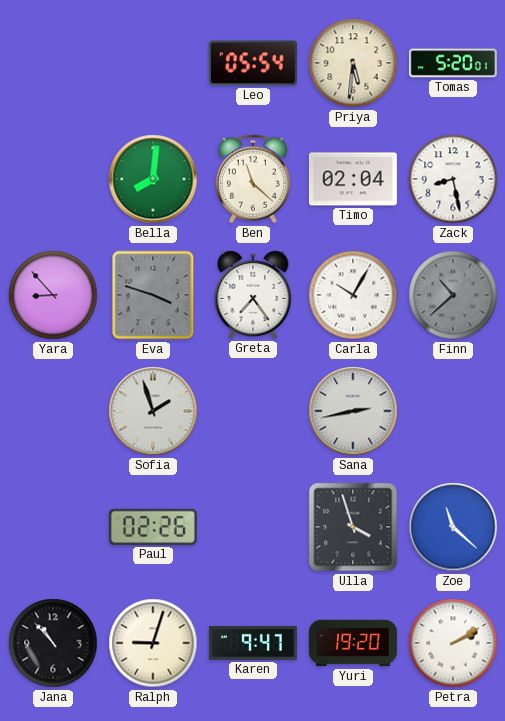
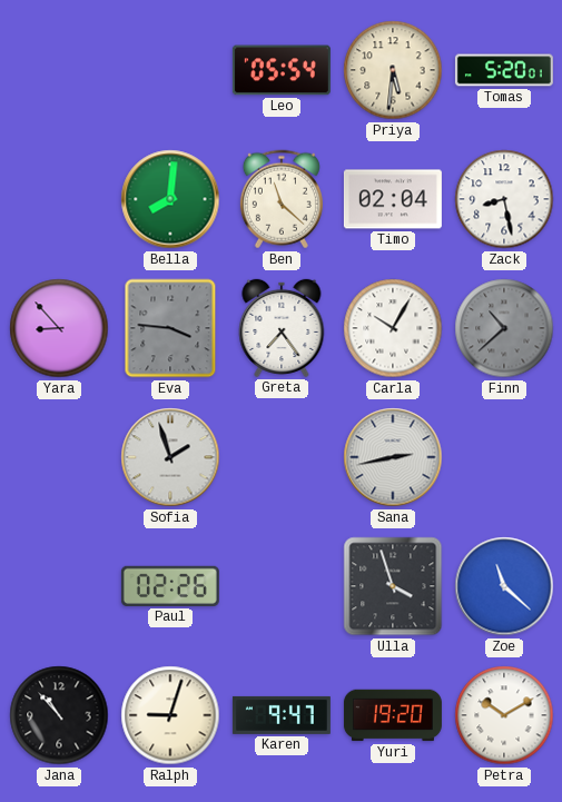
Eva: 3:48 -> 3:46
Petra: 2:10 -> 10:10
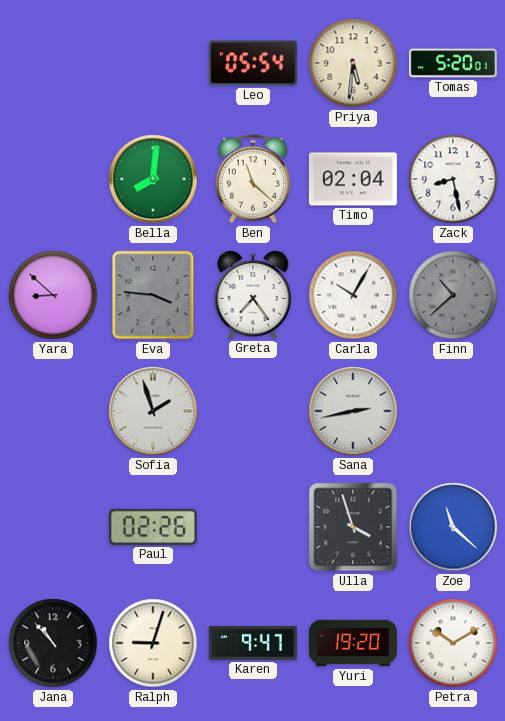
Yara: 8:53 -> 8:52
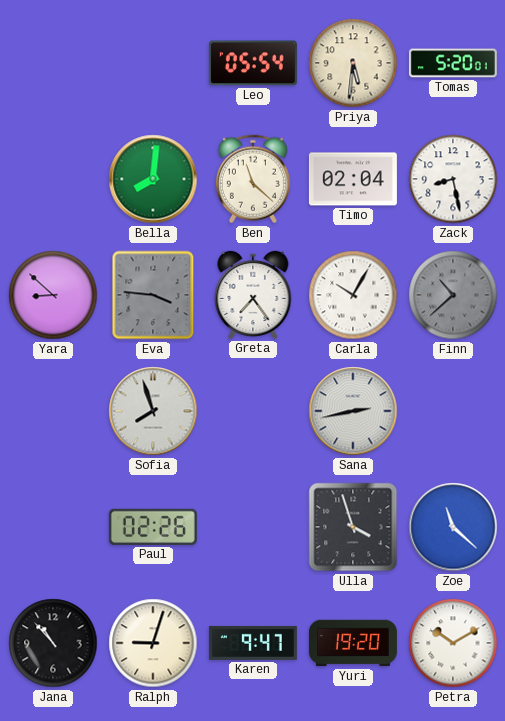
Sofia: 1:57 -> 7:57
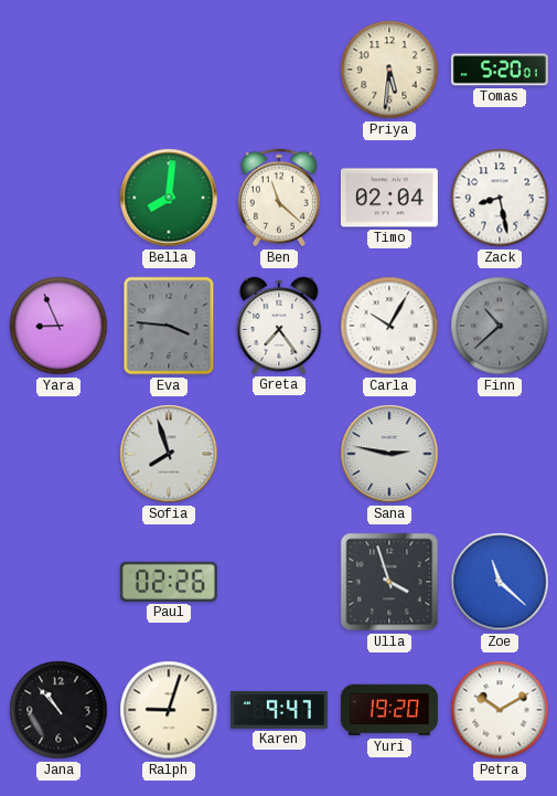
Leo: 05:54 -> none
Yara: 8:52 -> 8:56
Sana: 2:43 -> 2:47
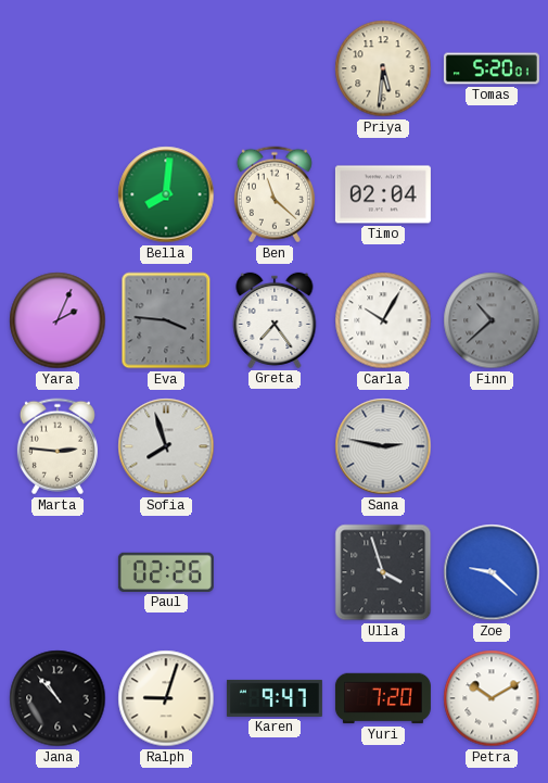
Zack: 8:28 -> none
Yara: 8:56 -> 2:04
Marta: none -> 2:46
Zoe: 11:22 -> 9:22
Yuri: 19:20 -> 7:20
